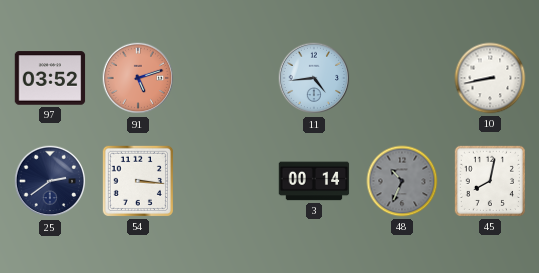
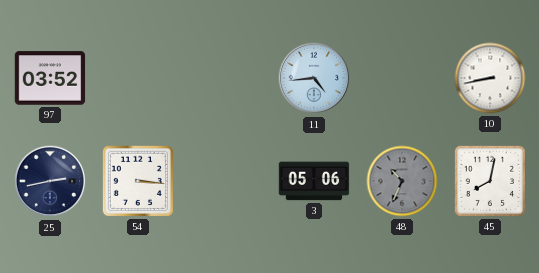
91: 5:12 -> none
25: 2:39 -> 2:43
3: 00:14 -> 05:06
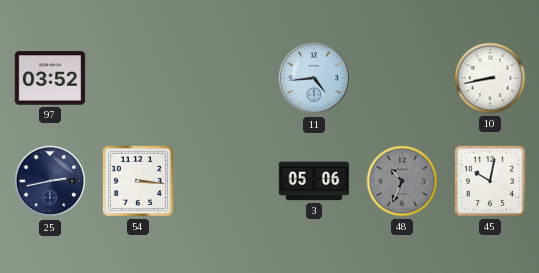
45: 8:02 -> 10:02
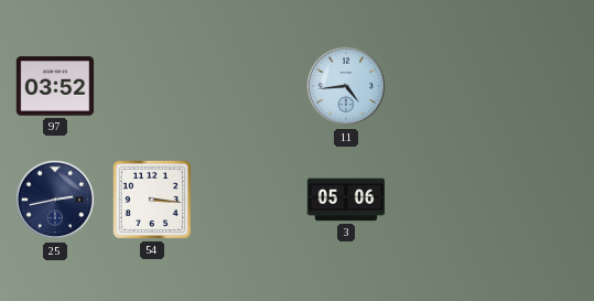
10: 8:43 -> none
48: 10:34 -> none
45: 10:02 -> none
